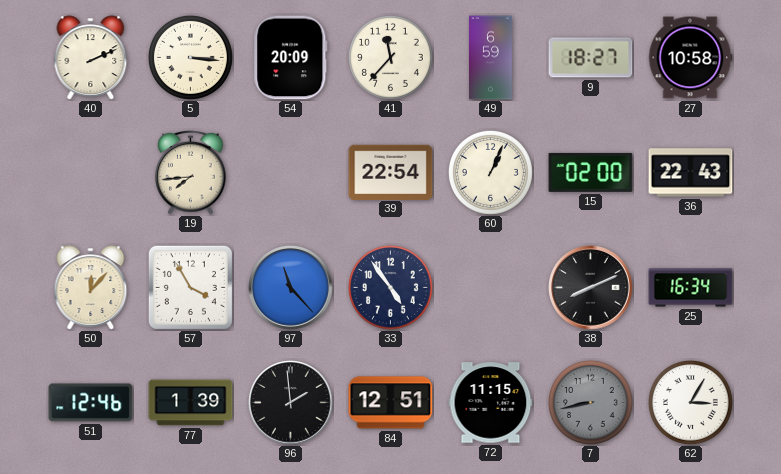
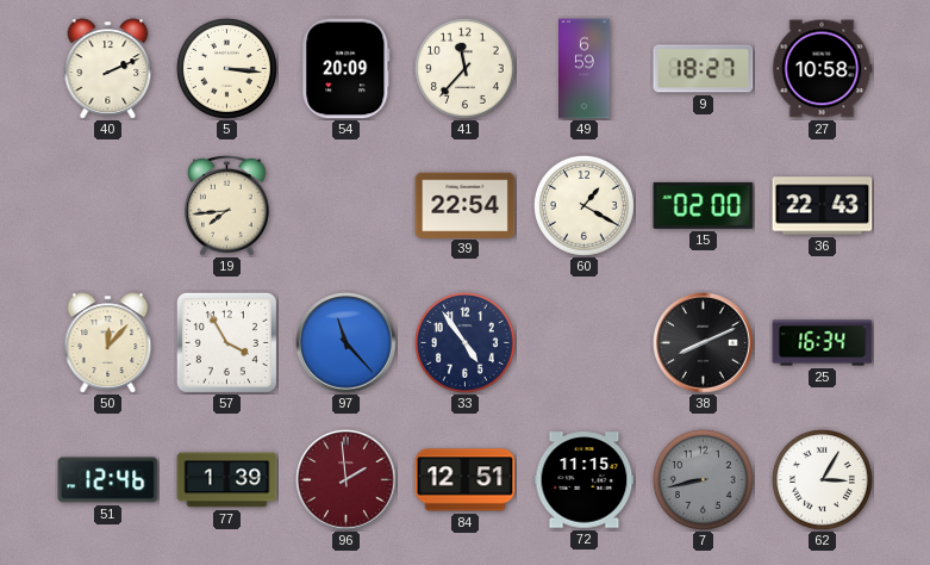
60: 1:04 -> 1:20
96 dial: black -> burgundy
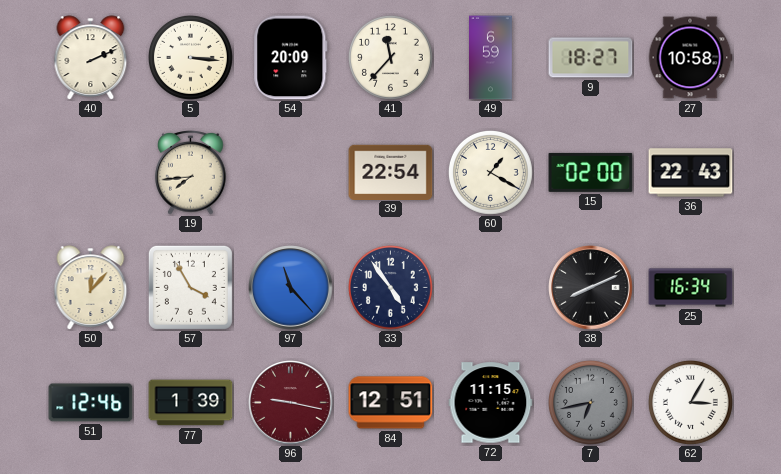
96: 1:59 -> 9:17
7: 8:43 -> 6:43
